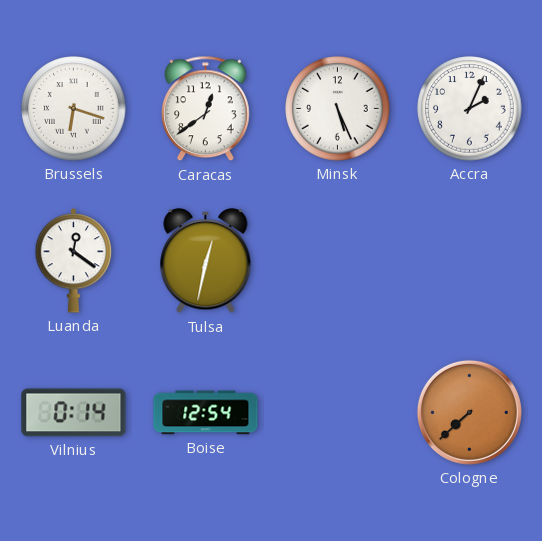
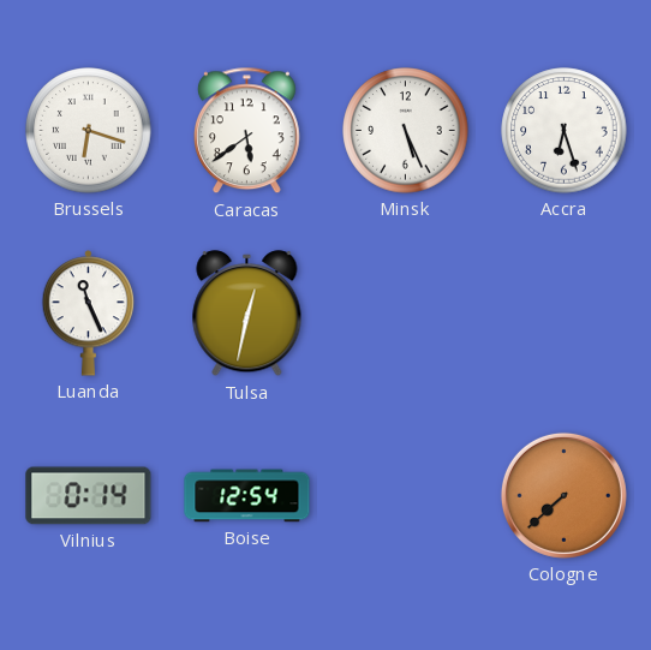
Caracas: 12:39 -> 5:39
Accra: 2:04 -> 6:27
Luanda: 12:21 -> 11:26
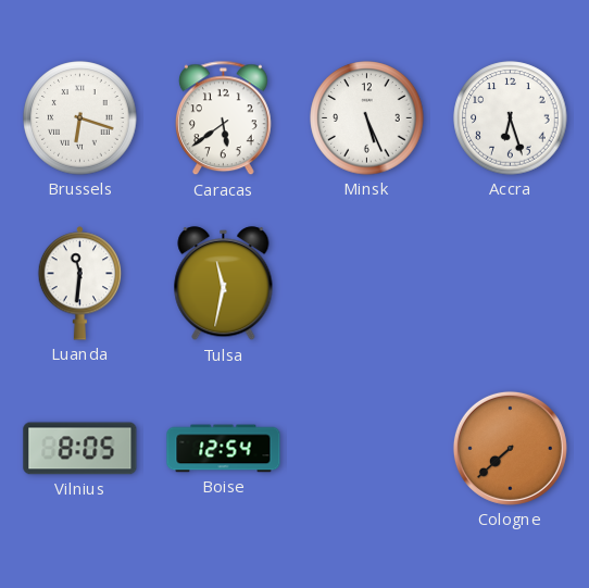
Luanda: 11:26 -> 11:31
Tulsa: 12:32 -> 11:32
Vilnius: 0:14 -> 8:05
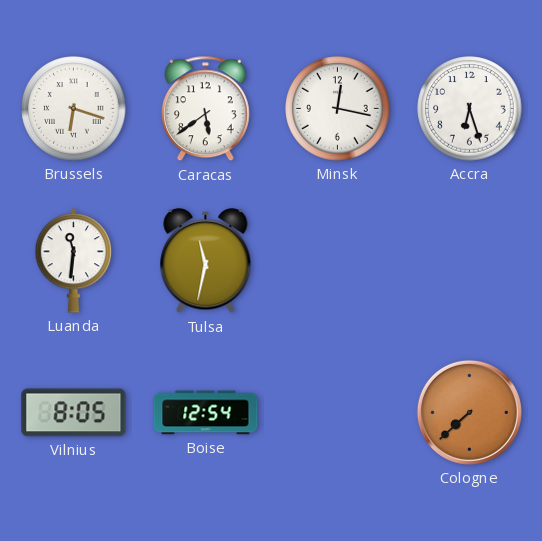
Minsk: 5:26 -> 12:17
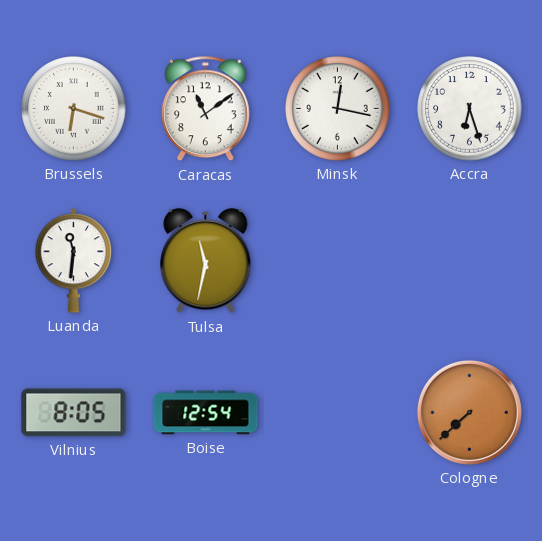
Caracas: 5:39 -> 11:09
